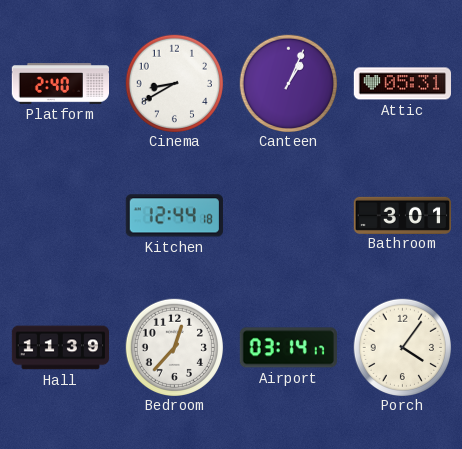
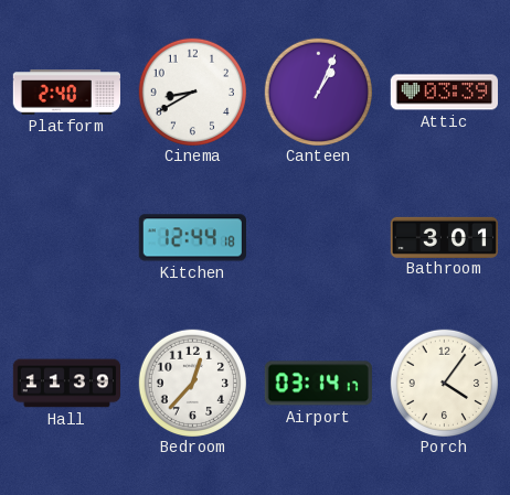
Attic: 05:31 -> 03:39
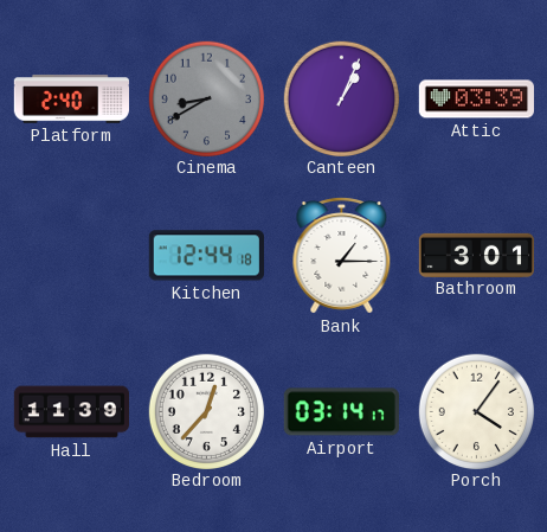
Cinema dial: white -> grey
Bank: none -> 1:15
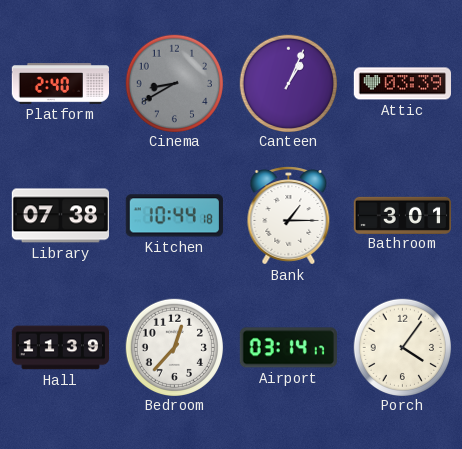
Library: none -> 07:38
Kitchen: 12:44 -> 10:44
